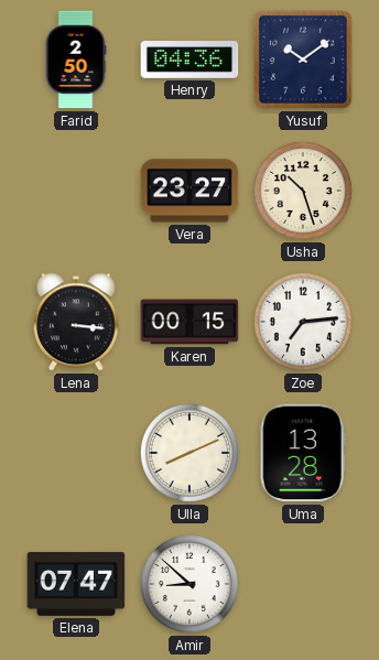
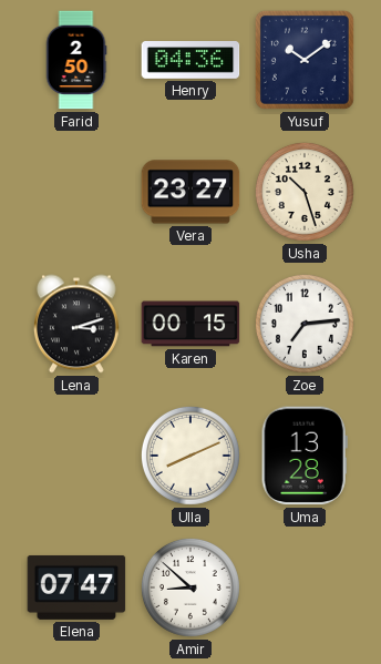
Lena: 3:16 -> 3:12
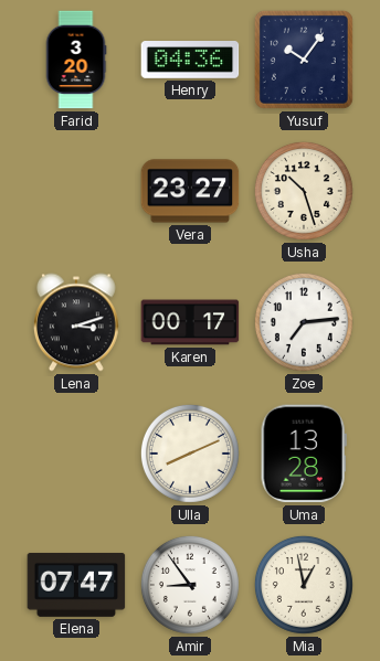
Farid: 2:50 -> 3:20
Yusuf: 10:09 -> 10:06
Karen: 00:15 -> 00:17
Amir: 8:52 -> 8:54
Mia: none -> 12:58
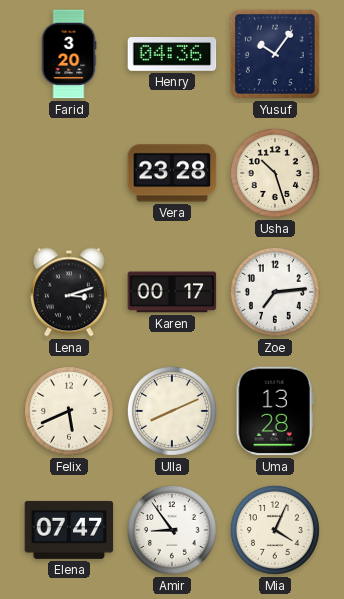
Vera: 23:27 -> 23:28
Felix: none -> 5:41
Mia: 12:58 -> 4:04
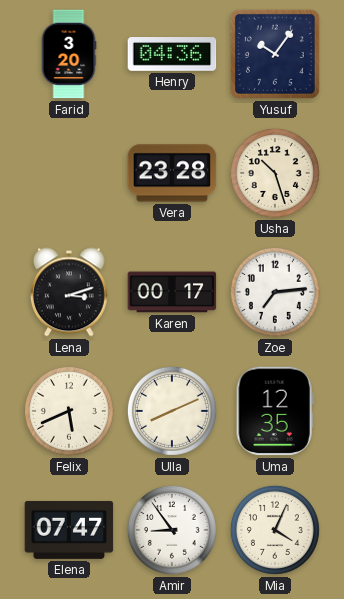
Uma: 13:28 -> 12:35
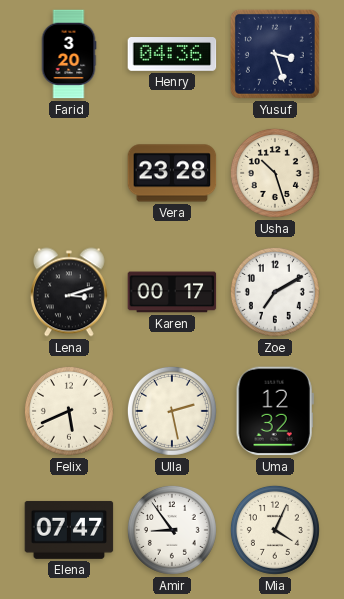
Yusuf: 10:06 -> 3:27
Zoe: 7:14 -> 7:10
Ulla: 8:11 -> 2:28
Uma: 12:35 -> 12:32
